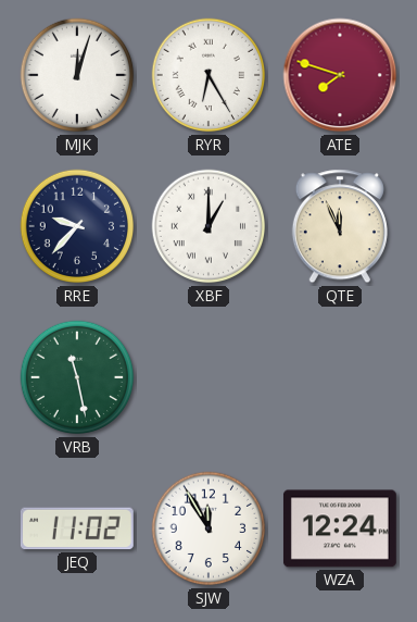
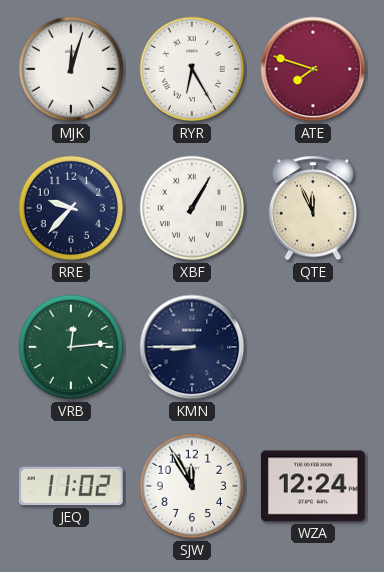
XBF: 1:00 -> 1:05
VRB: 11:28 -> 12:14
KMN: none -> 8:45
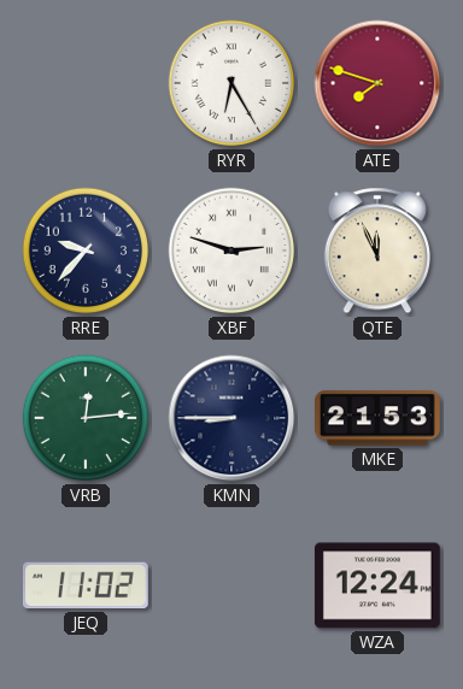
MJK: 12:03 -> none
XBF: 1:05 -> 2:48
MKE: none -> 21:53
SJW: 11:55 -> none
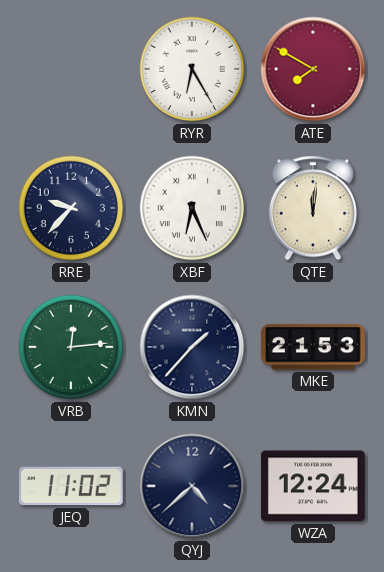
ATE: 7:48 -> 7:50
XBF: 2:48 -> 6:26
QTE: 11:56 -> 12:01
KMN: 8:45 -> 1:37
QYJ: none -> 4:38
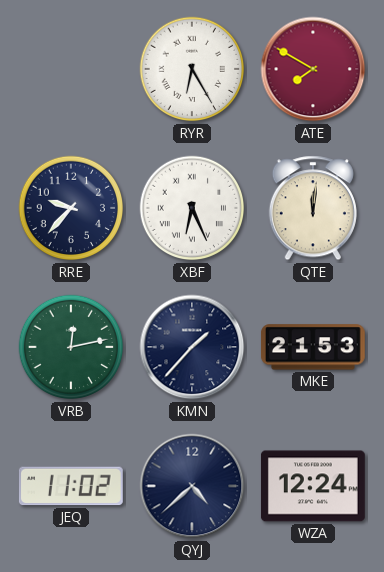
VRB: 12:14 -> 12:13
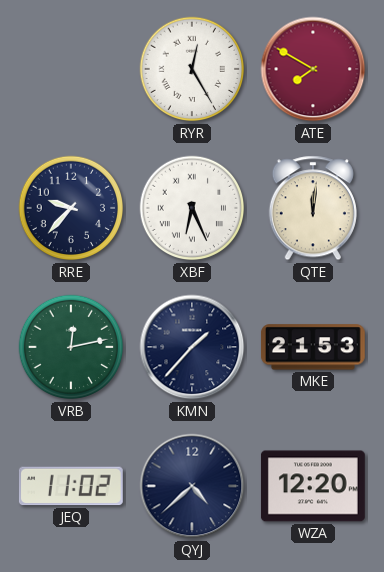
RYR: 6:25 -> 12:25
WZA: 12:24 -> 12:20
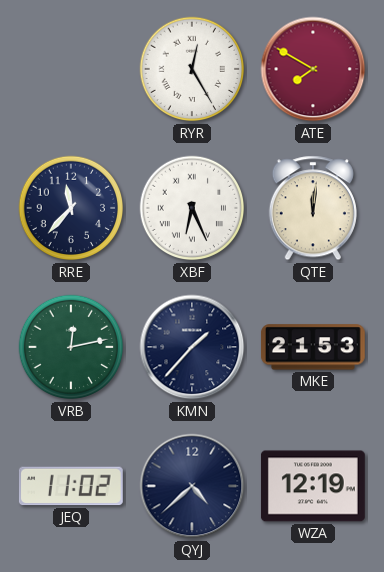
RRE: 9:37 -> 11:37
WZA: 12:20 -> 12:19
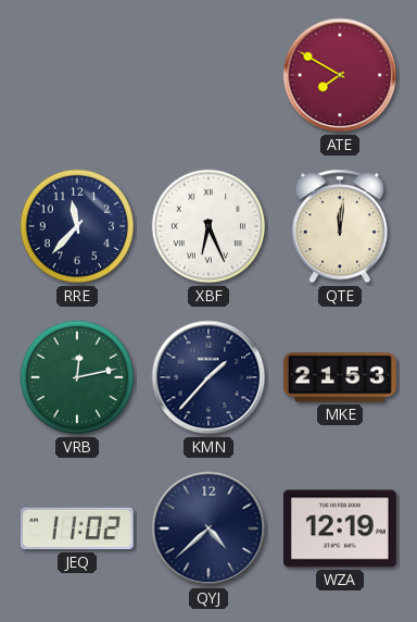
RYR: 12:25 -> none
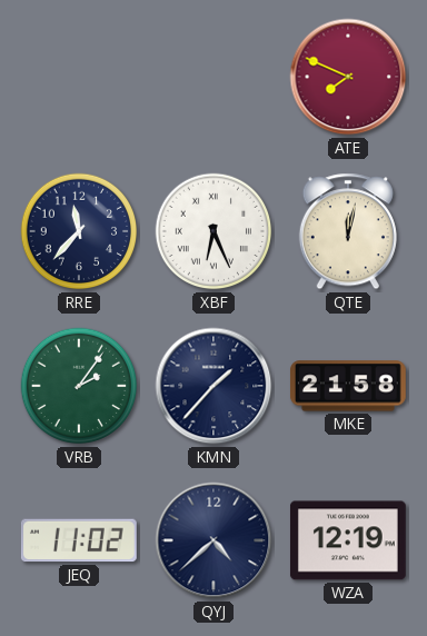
ATE: 7:50 -> 7:49
QTE: 12:01 -> 12:02
VRB: 12:13 -> 2:06
MKE: 21:53 -> 21:58
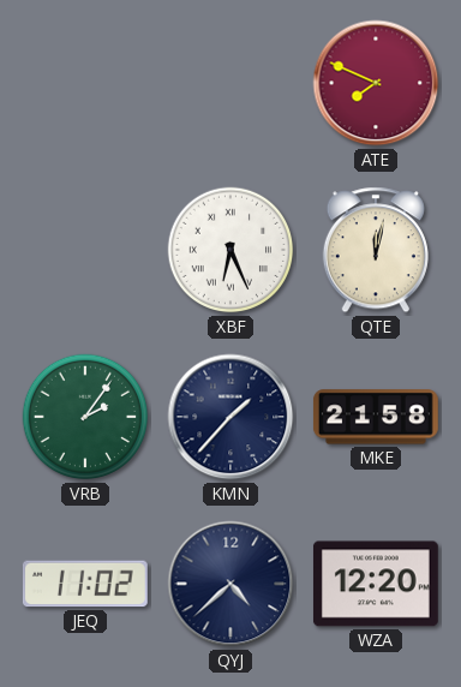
RRE: 11:37 -> none
WZA: 12:19 -> 12:20
